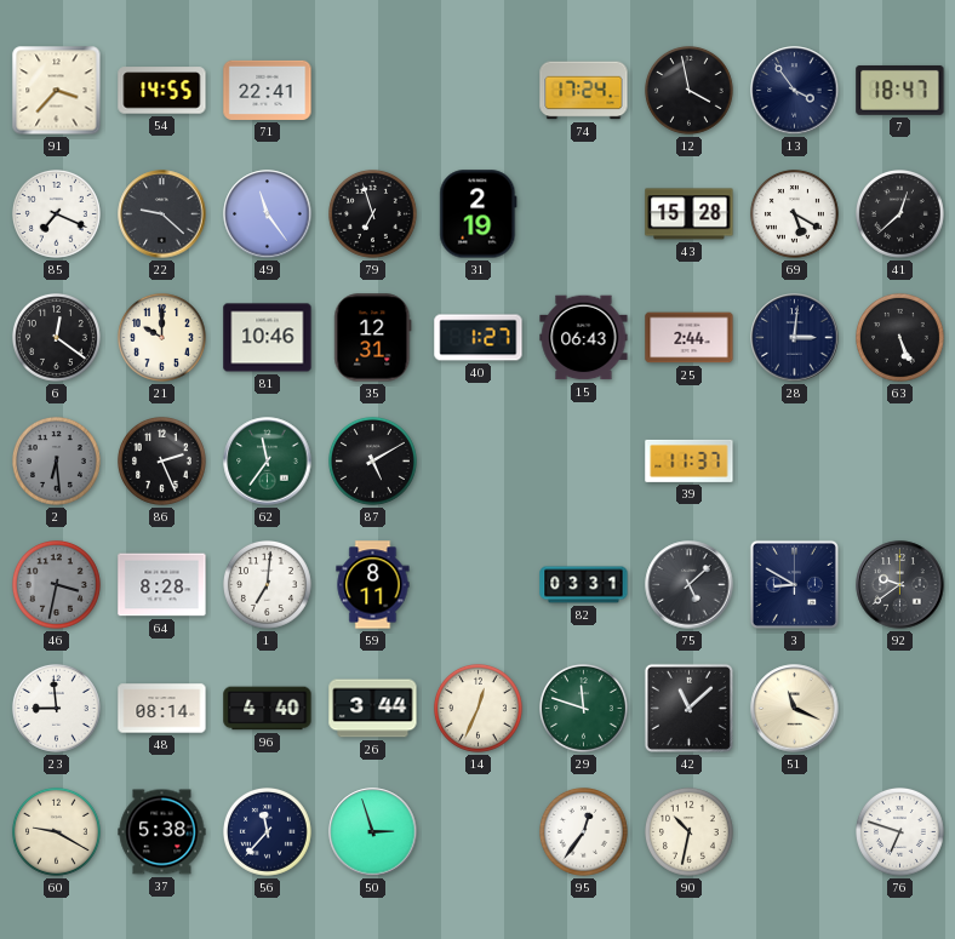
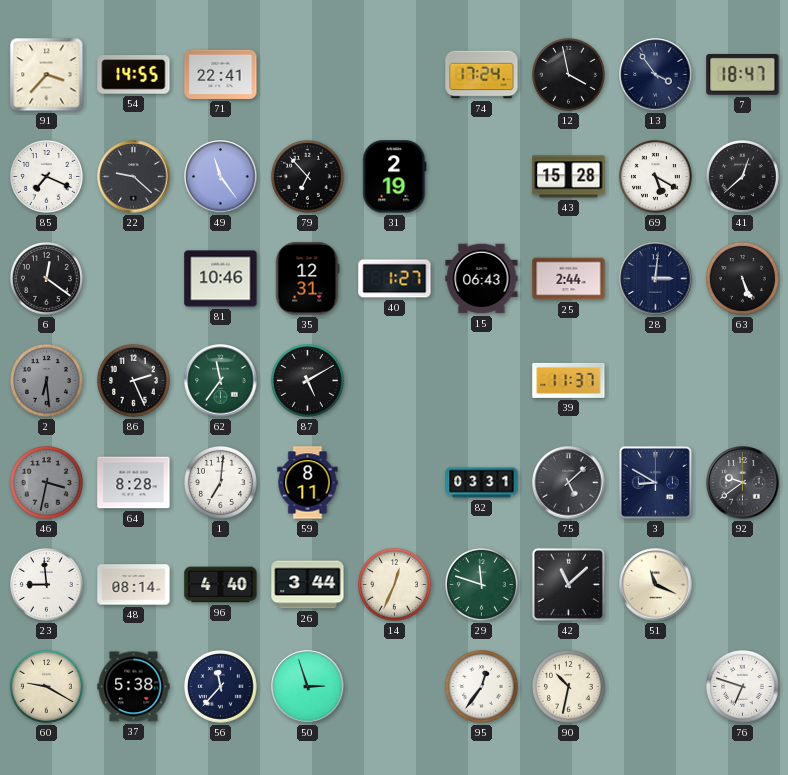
79: 6:57 -> 6:53
21: 10:00 -> none
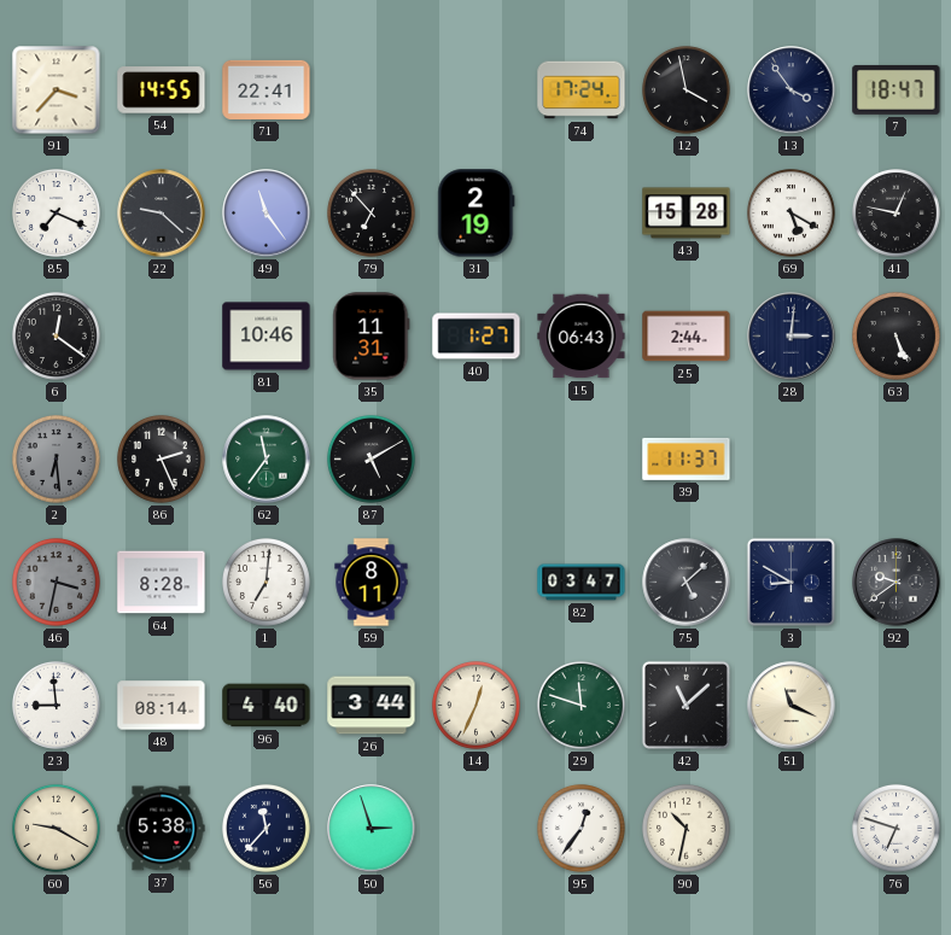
41: 12:38 -> 12:47
35: 12:31 -> 11:31
82: 03:31 -> 03:47
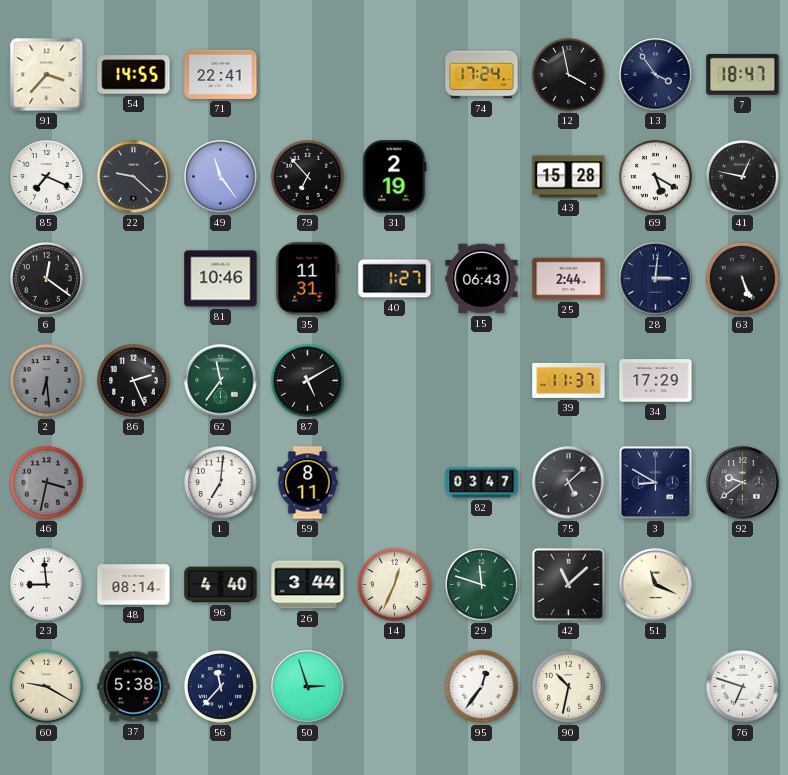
34: none -> 17:29
64: 8:28 -> none
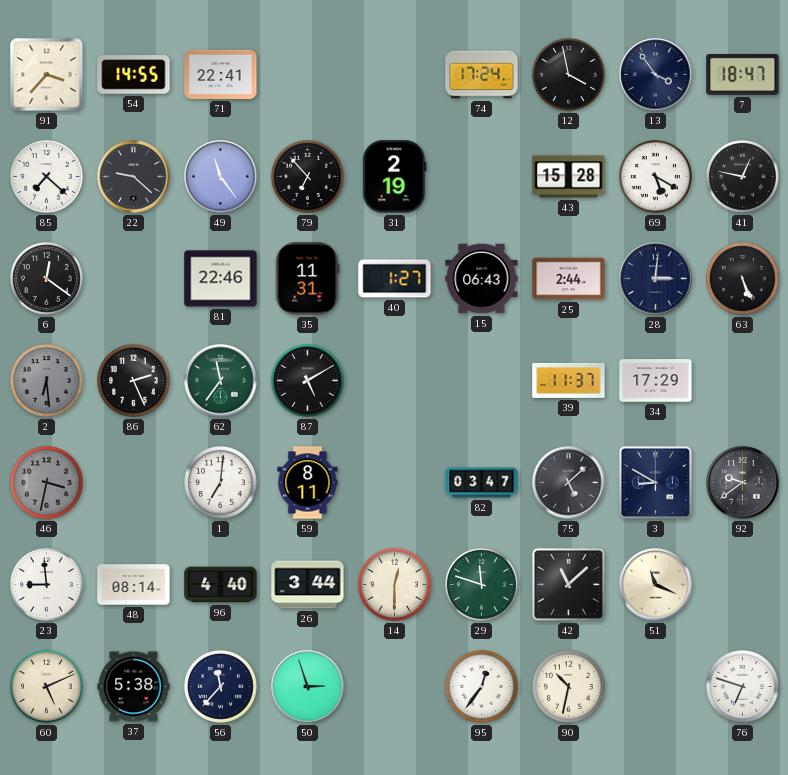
85: 7:19 -> 7:22
81: 10:46 -> 22:46
14: 12:34 -> 12:30
60: 9:20 -> 5:11
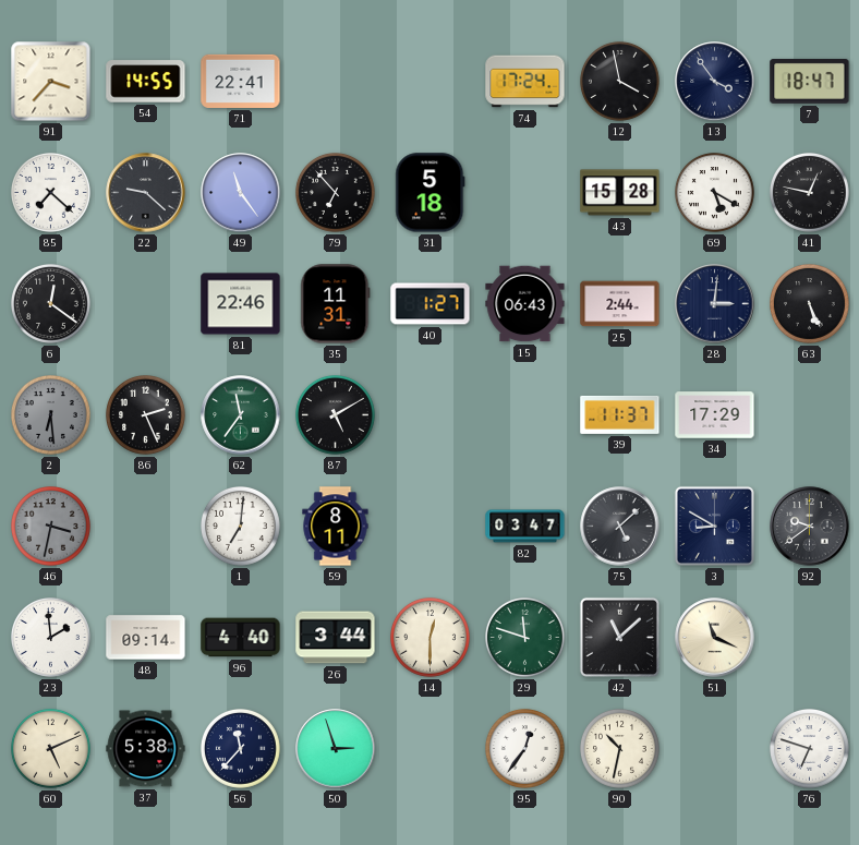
31: 2:19 -> 5:18
23: 8:59 -> 1:59
48: 08:14 -> 09:14
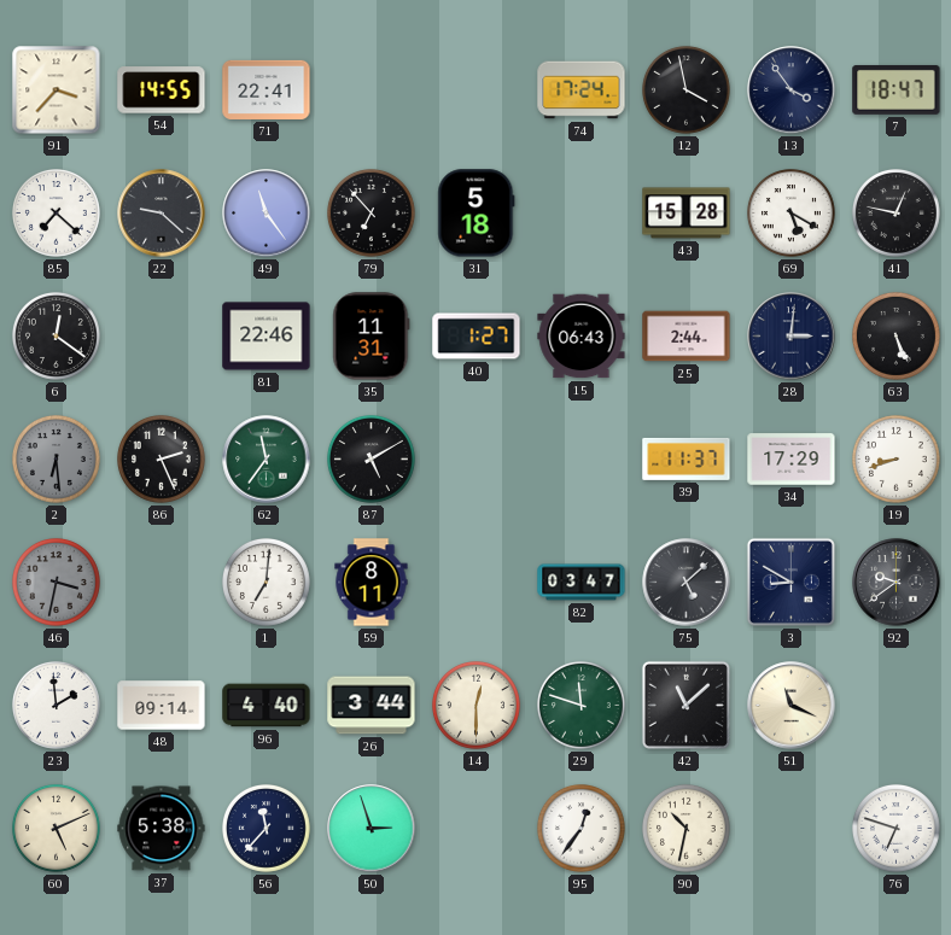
19: none -> 8:42
